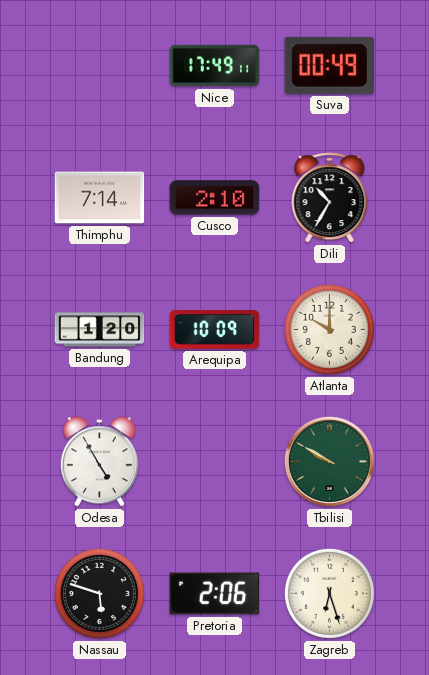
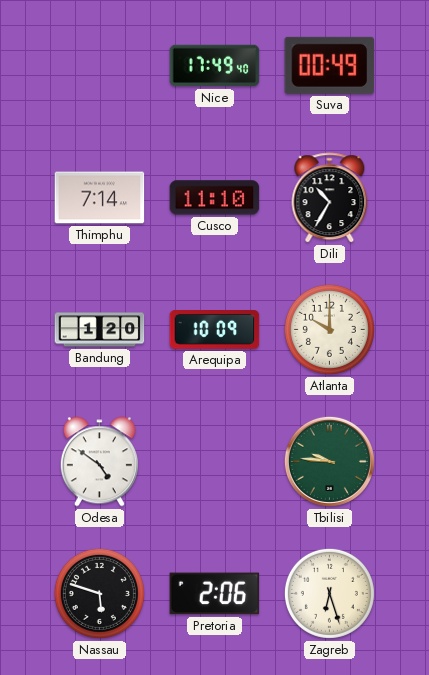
Nice: 17:49:11 -> 17:49:40
Cusco: 2:10 -> 11:10
Odesa: 4:55 -> 4:51
Tbilisi: 9:50 -> 9:46
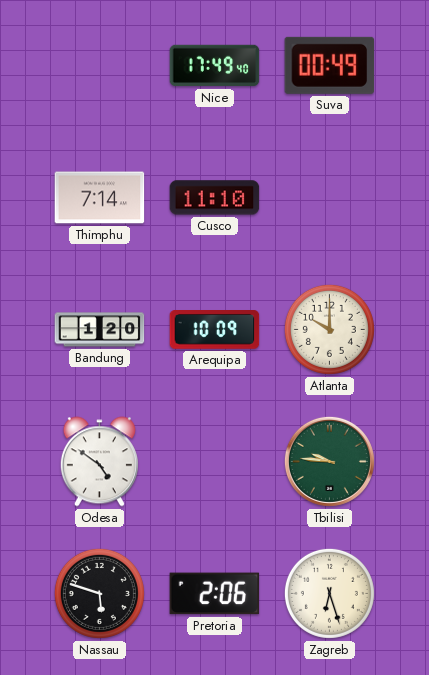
Dili: 10:35 -> none
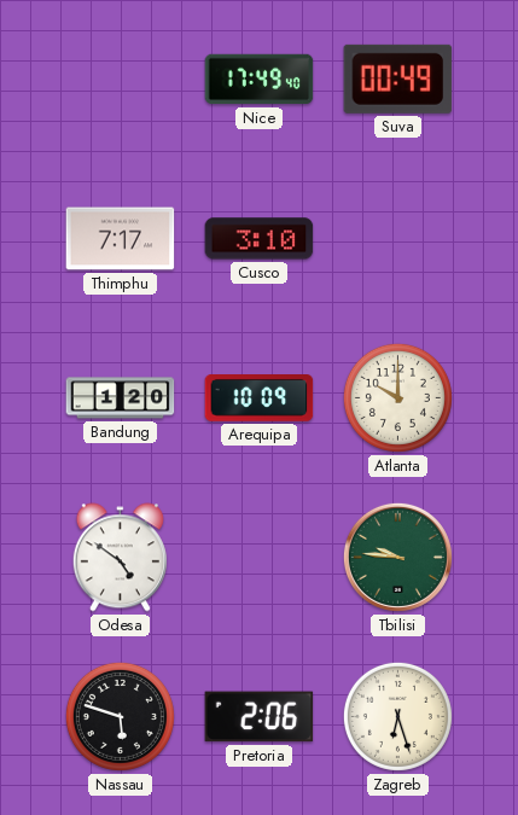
Thimphu: 7:14 -> 7:17
Cusco: 11:10 -> 3:10
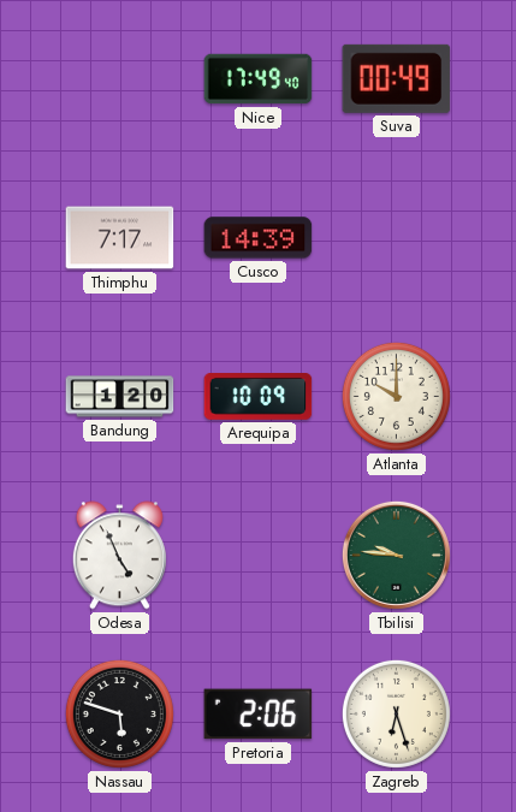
Cusco: 3:10 -> 14:39
Odesa: 4:51 -> 4:56
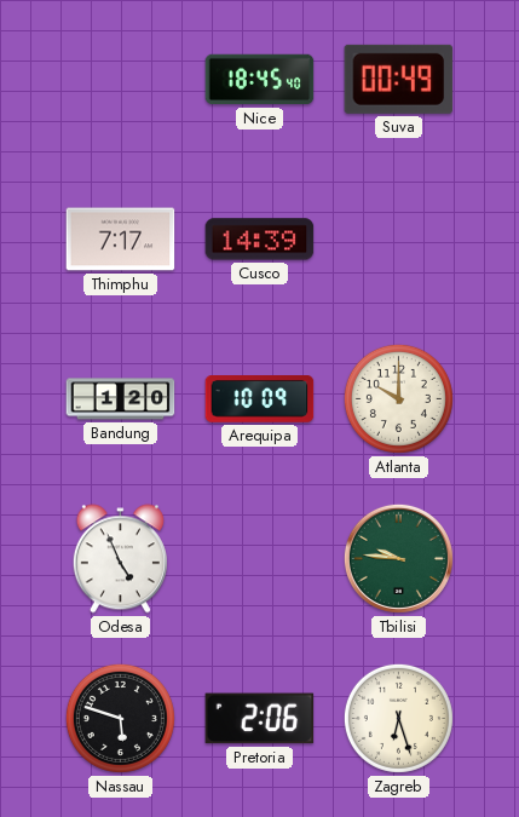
Nice: 17:49 -> 18:45
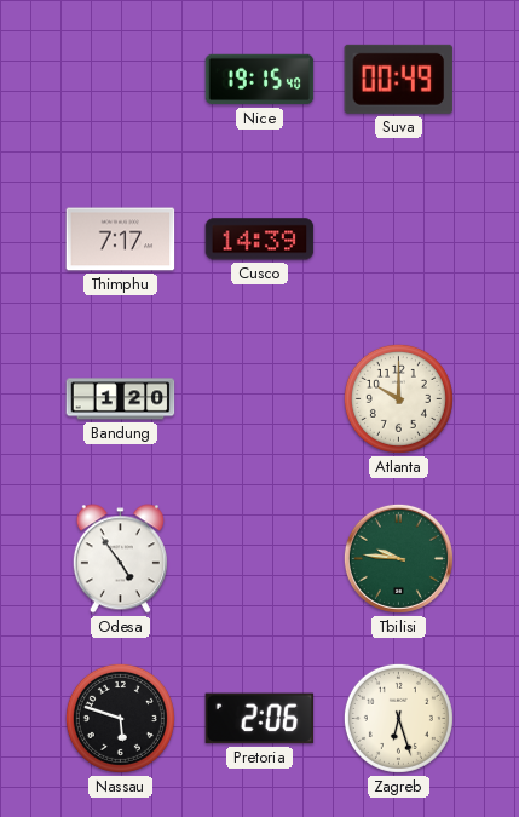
Nice: 18:45 -> 19:15
Arequipa: 10:09 -> none
Odesa: 4:56 -> 4:54
